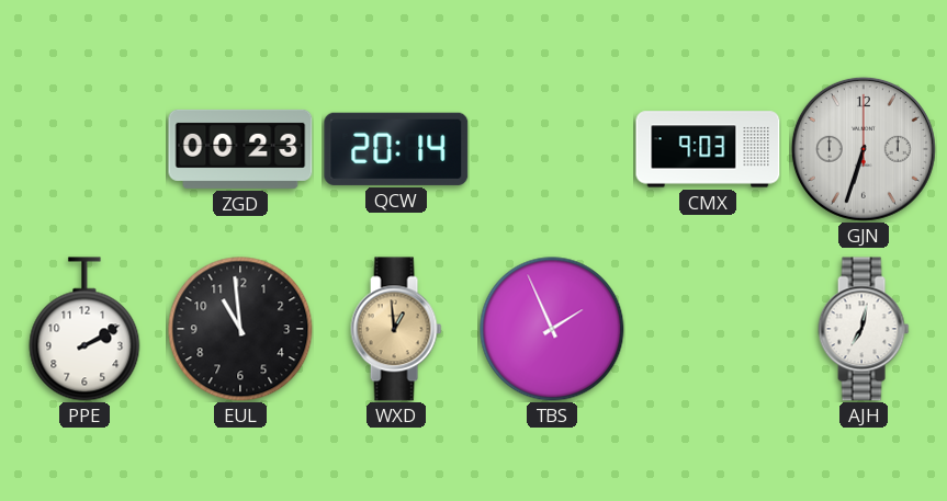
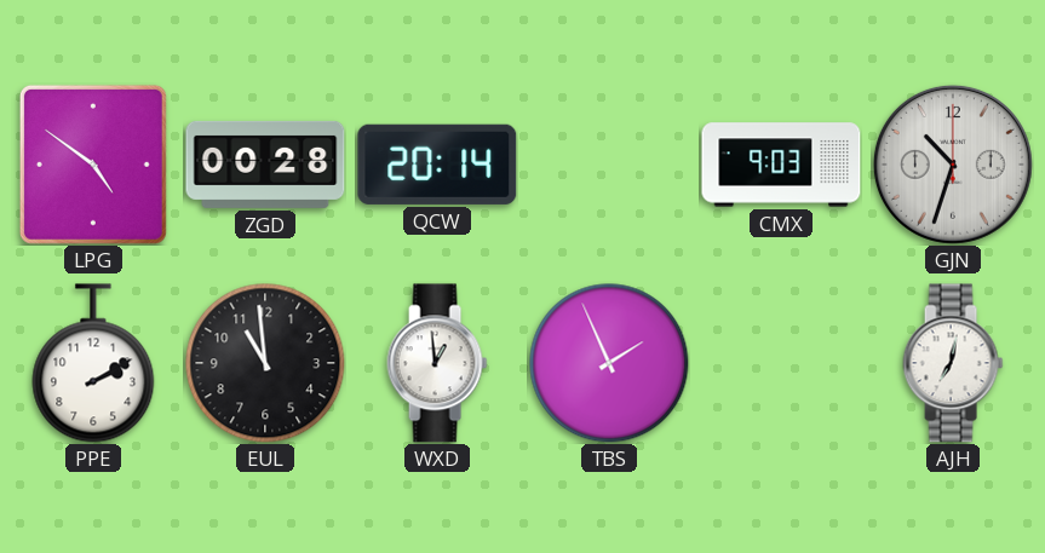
LPG: none -> 4:51
ZGD: 00:23 -> 00:28
GJN: 6:33 -> 10:33
WXD dial: champagne -> white
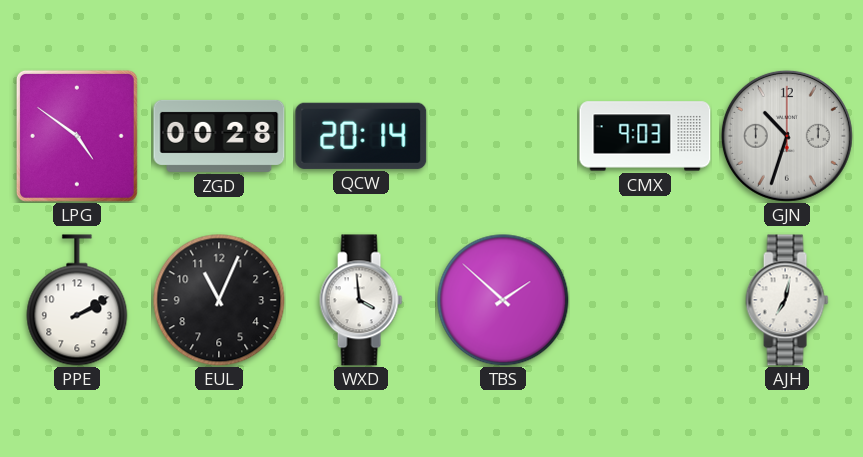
EUL: 10:59 -> 11:04
WXD: 12:59 -> 3:59
TBS: 1:56 -> 1:52
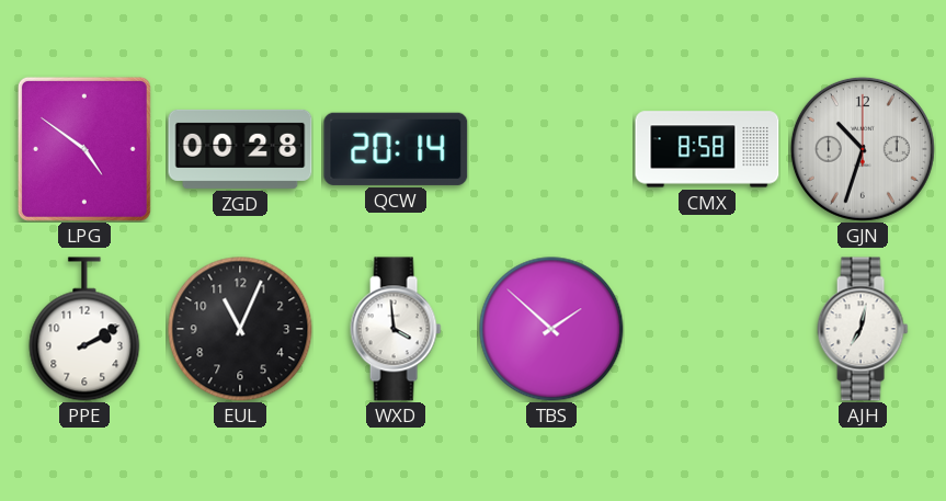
CMX: 9:03 -> 8:58
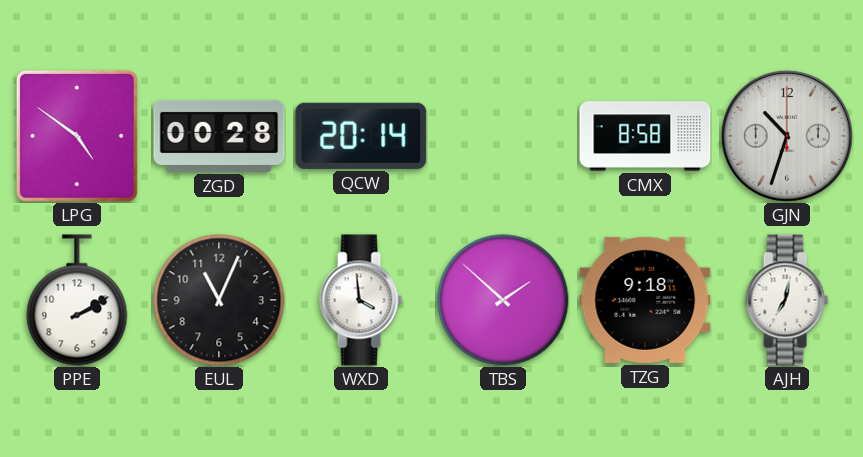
TZG: none -> 9:18
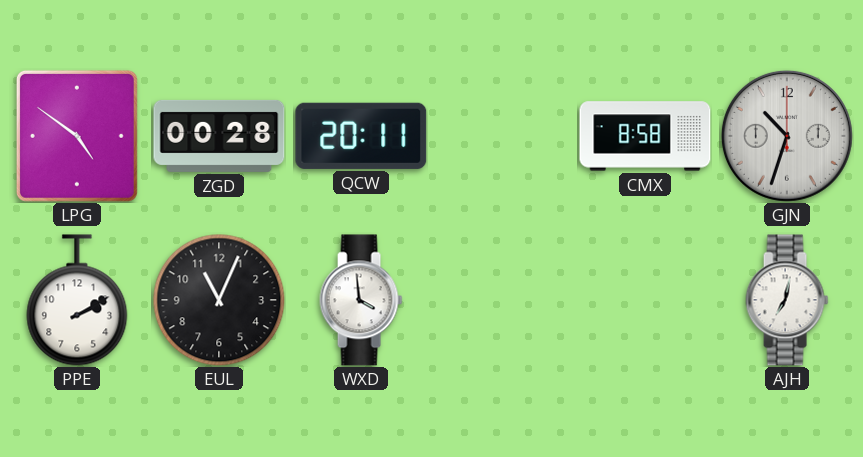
QCW: 20:14 -> 20:11
TBS: 1:52 -> none
TZG: 9:18 -> none
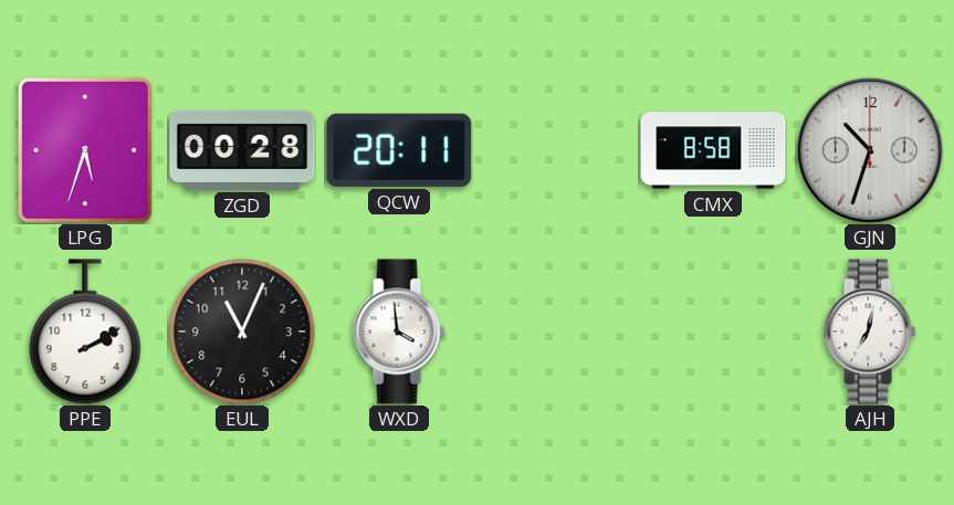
LPG: 4:51 -> 5:33
